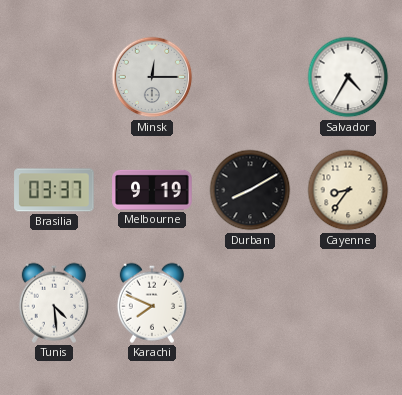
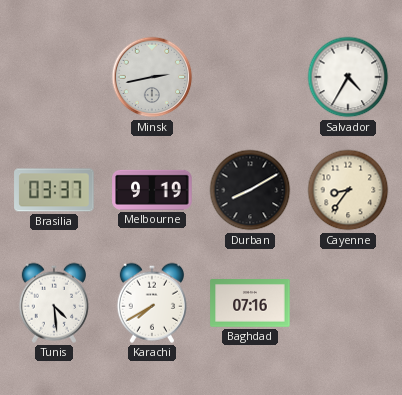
Minsk: 12:15 -> 2:43
Karachi: 7:49 -> 7:40
Baghdad: none -> 07:16
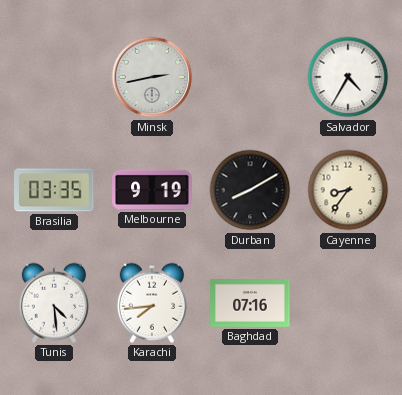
Brasilia: 03:37 -> 03:35
Karachi: 7:40 -> 7:44
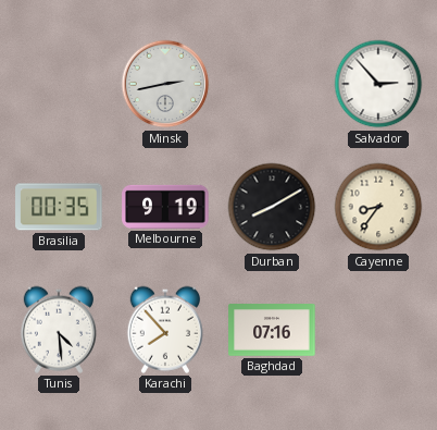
Salvador: 4:35 -> 2:53
Brasilia: 03:35 -> 00:35
Karachi: 7:44 -> 7:53
